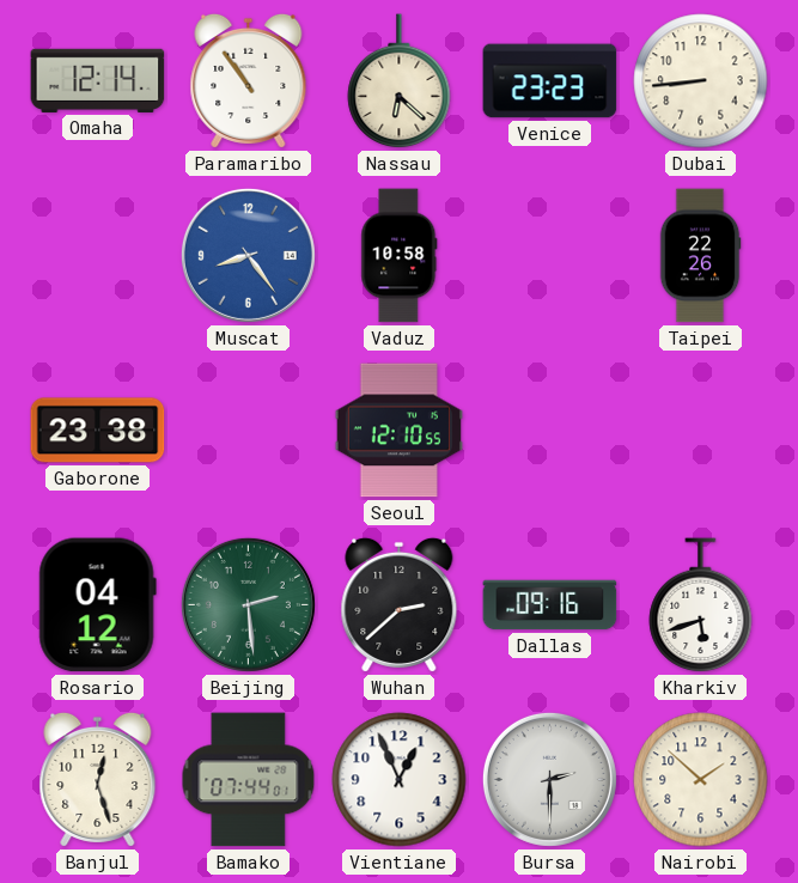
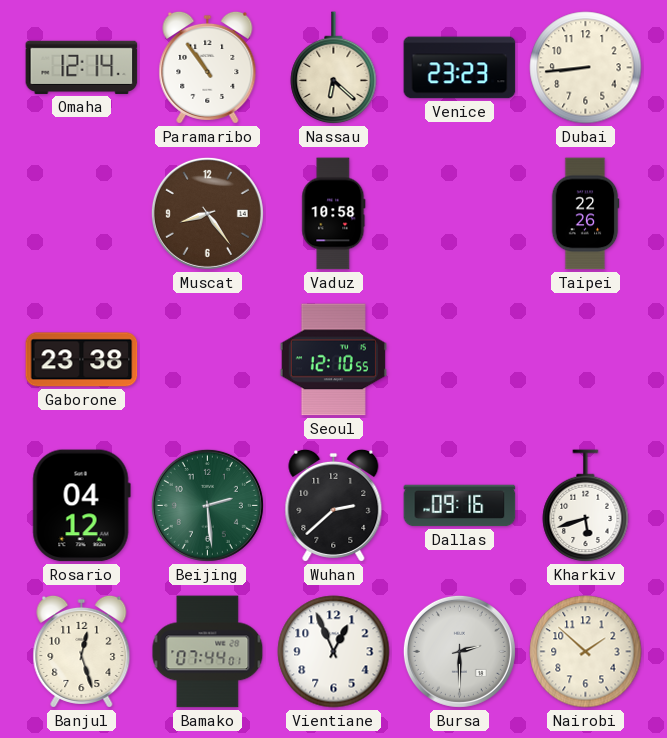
Muscat dial: blue -> brown
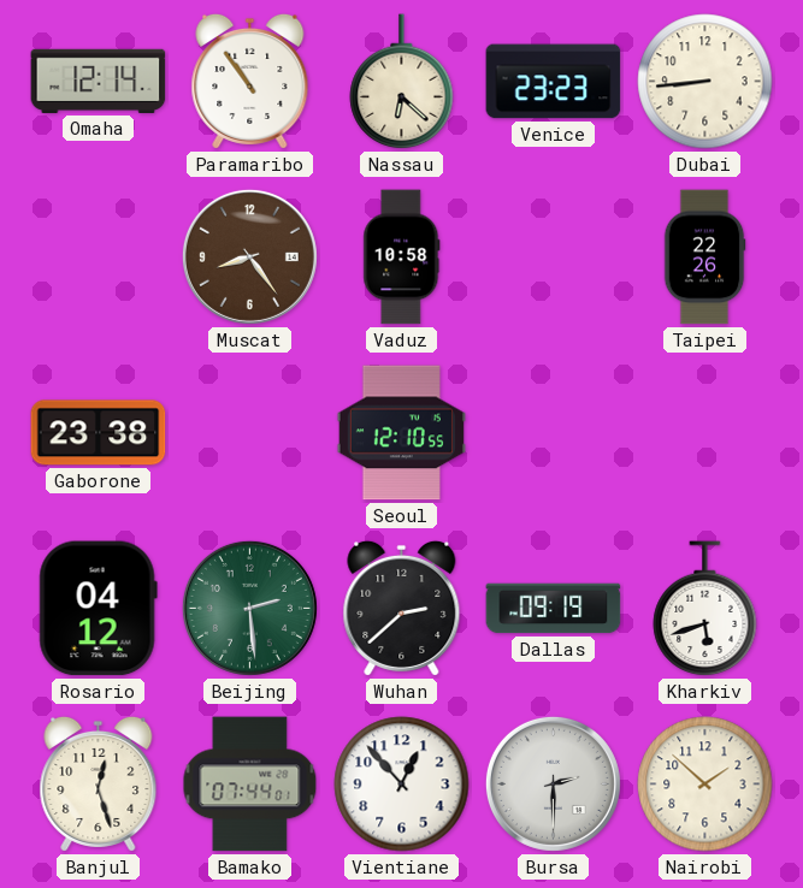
Dallas: 09:16 -> 09:19
Vientiane: 12:56 -> 12:53
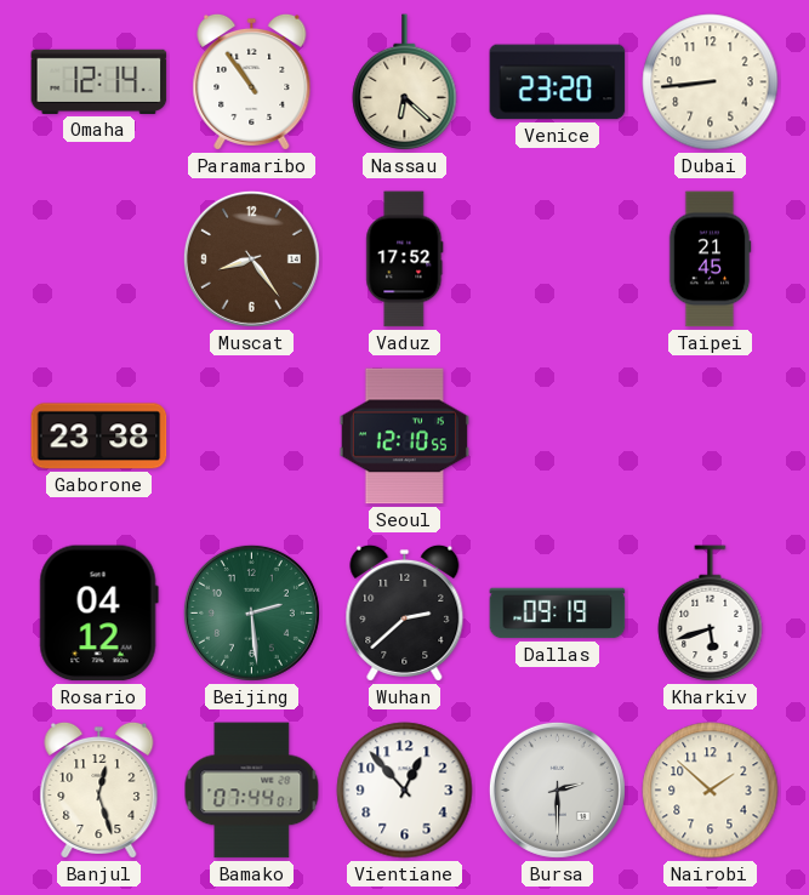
Venice: 23:23 -> 23:20
Vaduz: 10:58 -> 17:52
Taipei: 22:26 -> 21:45
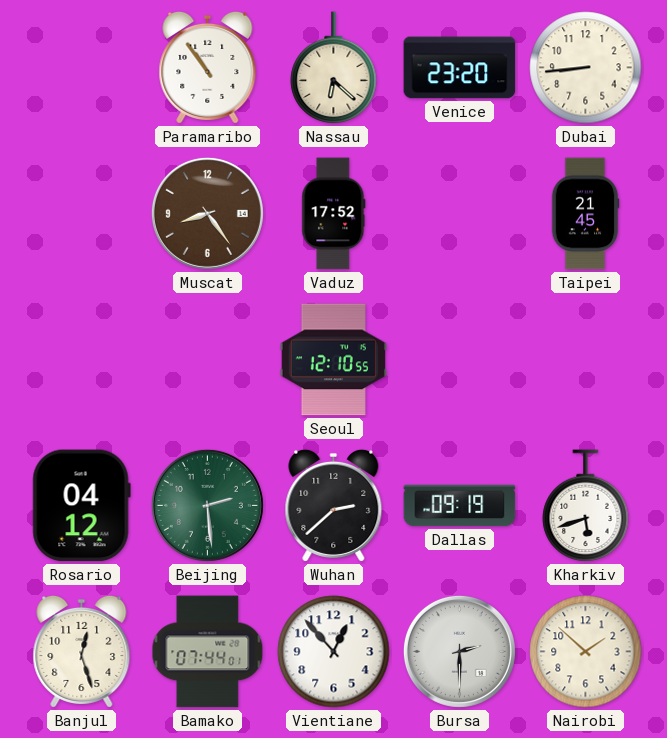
Omaha: 12:14 -> none
Gaborone: 23:38 -> none
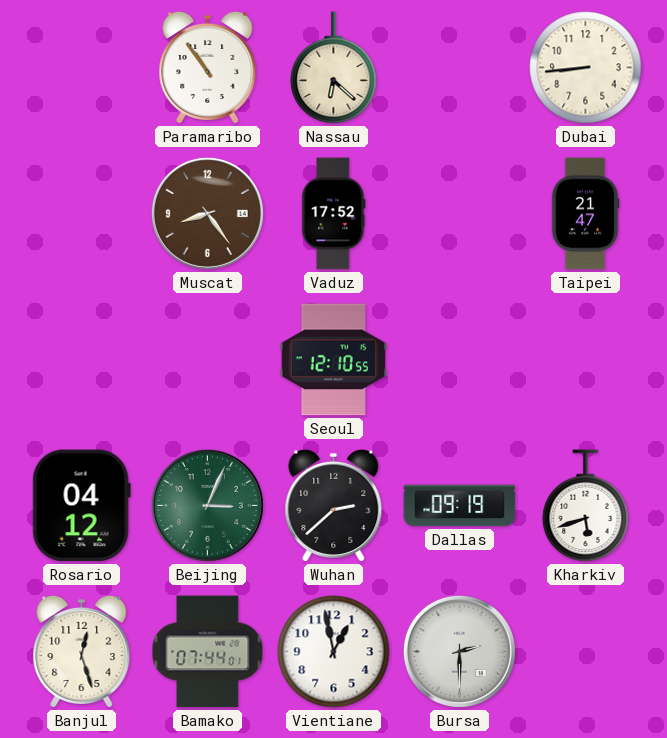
Venice: 23:20 -> none
Taipei: 21:45 -> 21:47
Beijing: 2:29 -> 3:04
Vientiane: 12:53 -> 12:58
Nairobi: 1:52 -> none
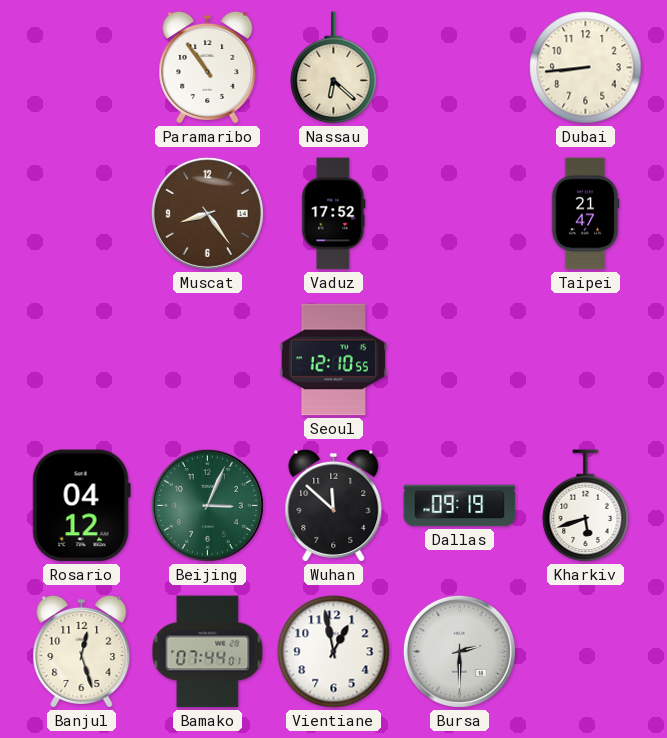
Wuhan: 2:38 -> 11:52
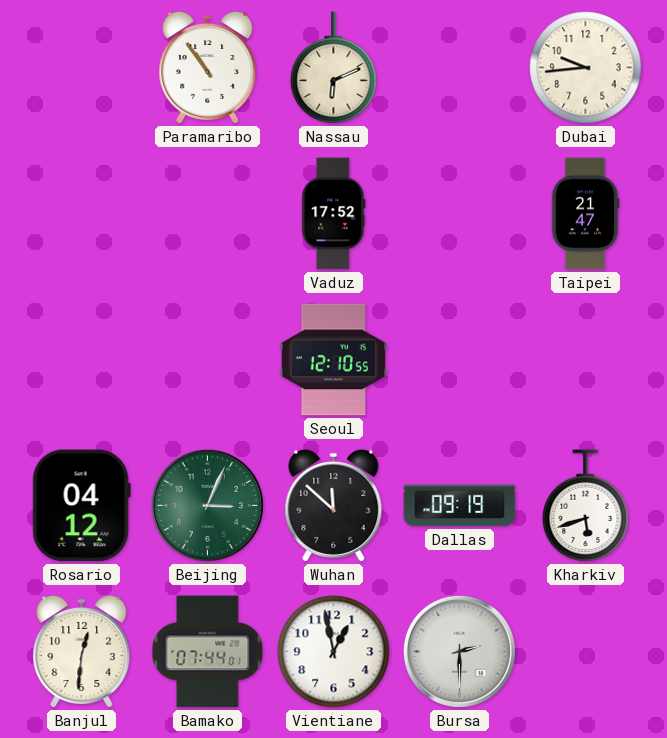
Nassau: 6:22 -> 6:11
Dubai: 8:44 -> 9:44
Muscat: 8:24 -> none
Banjul: 12:27 -> 12:31
